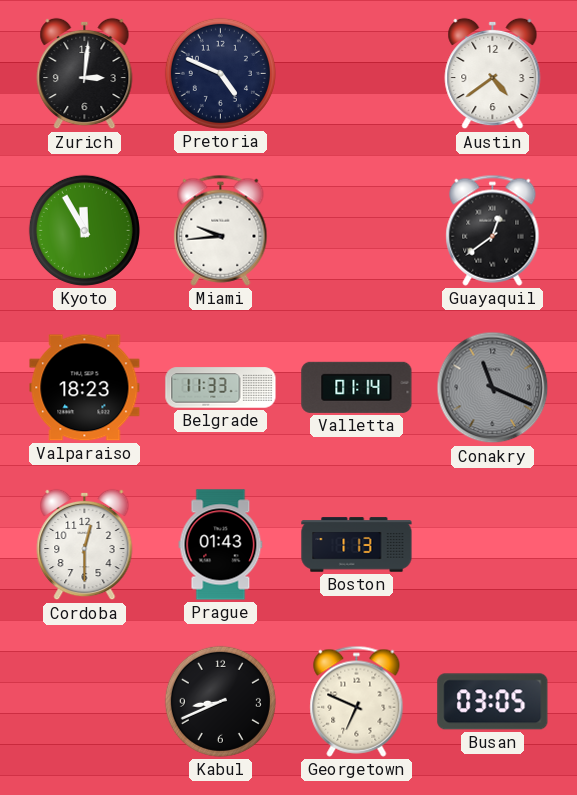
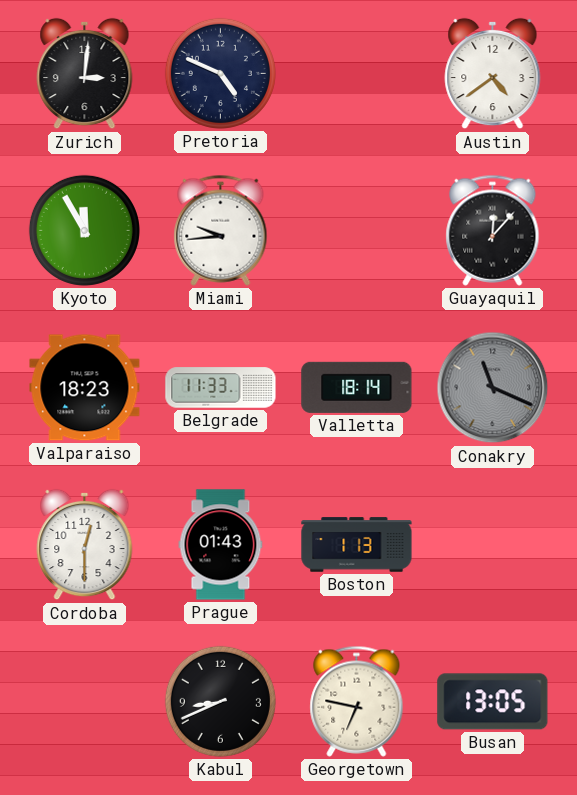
Guayaquil: 12:39 -> 12:07
Valletta: 01:14 -> 18:14
Georgetown: 6:49 -> 6:47
Busan: 03:05 -> 13:05
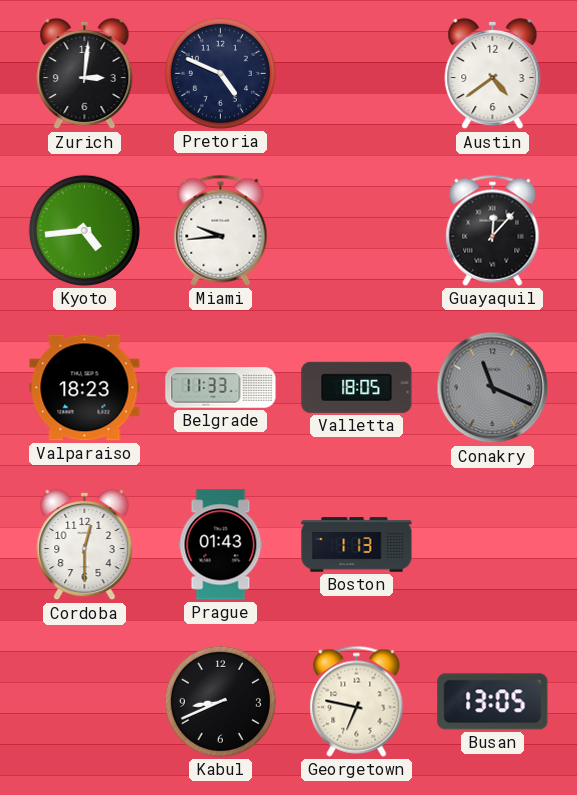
Kyoto: 11:55 -> 4:44
Valletta: 18:14 -> 18:05
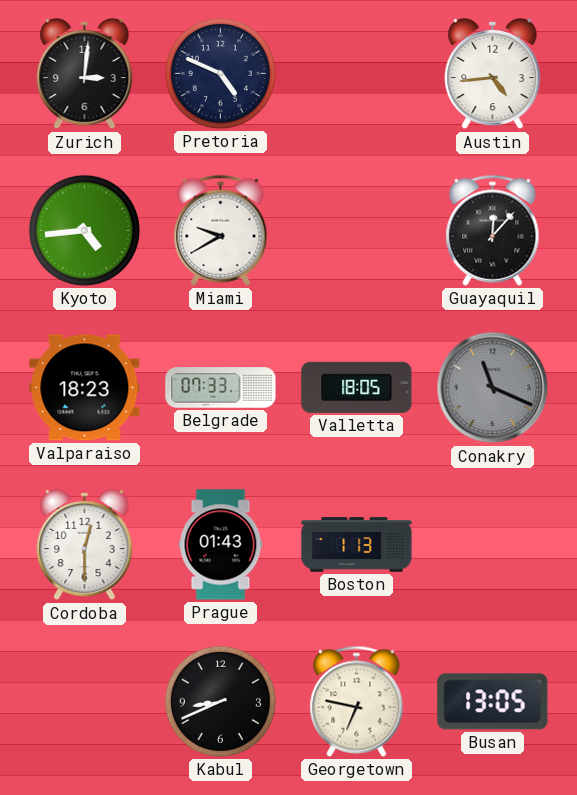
Austin: 4:39 -> 4:44
Miami: 9:44 -> 9:40
Belgrade: 11:33 -> 07:33
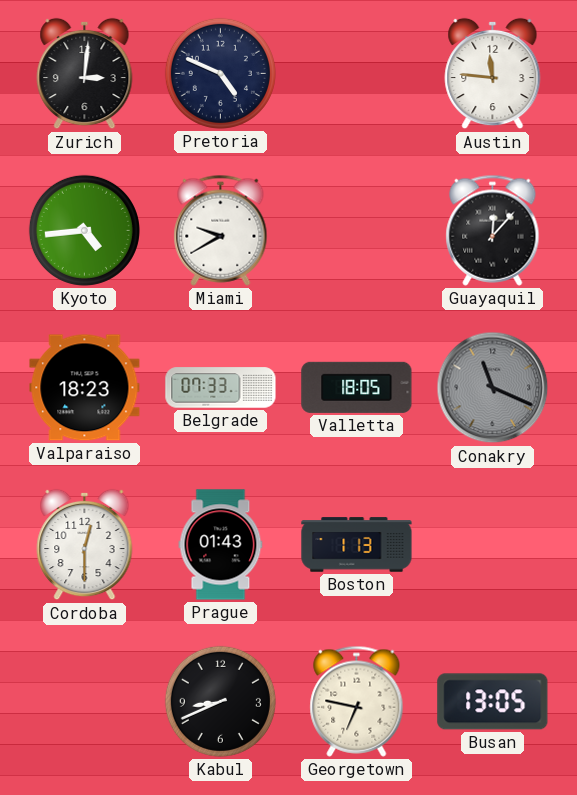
Austin: 4:44 -> 11:46
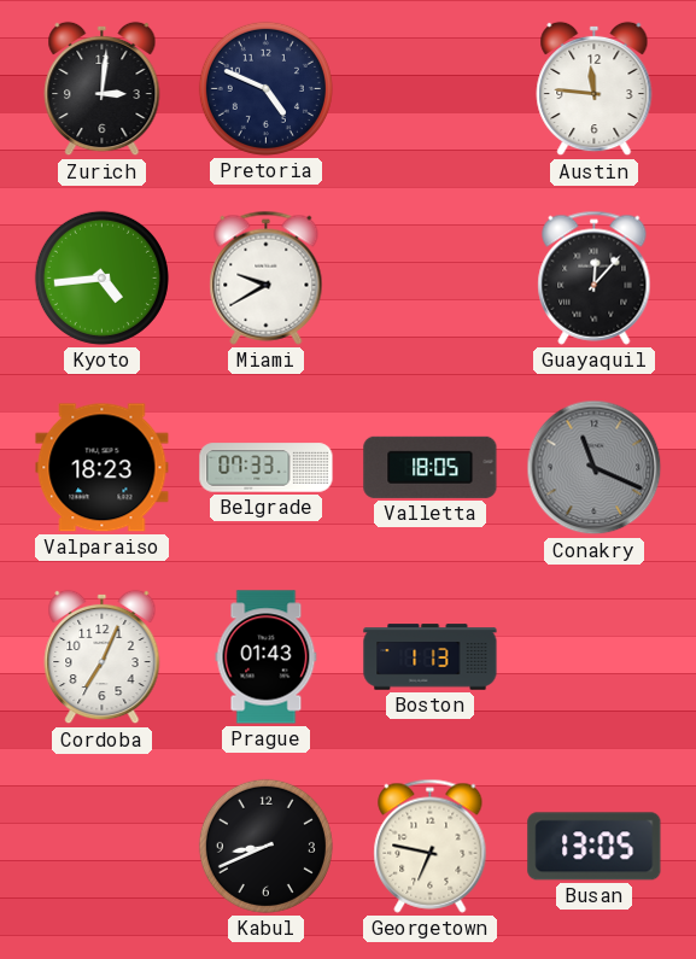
Cordoba: 12:30 -> 7:04
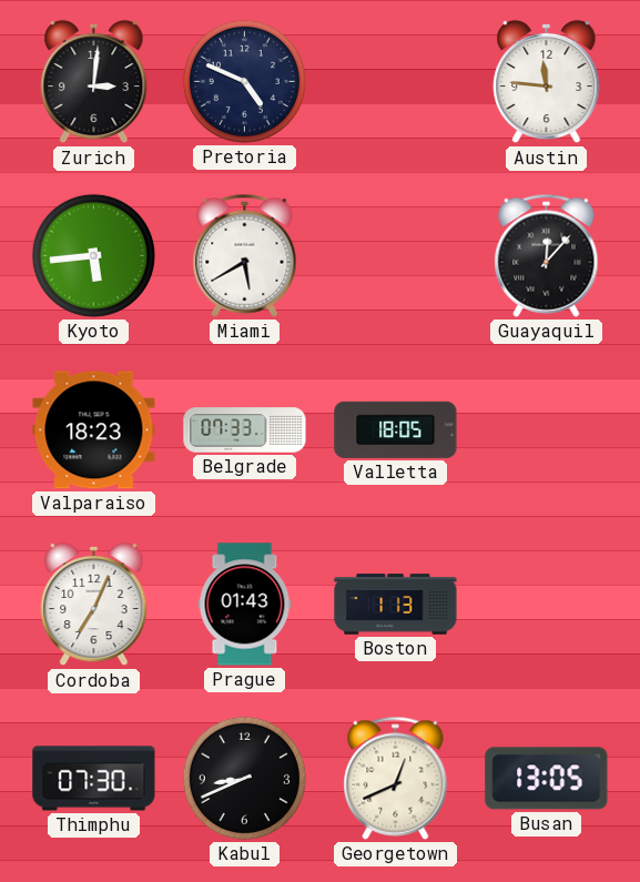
Kyoto: 4:44 -> 5:44
Miami: 9:40 -> 5:40
Conakry: 11:19 -> none
Thimphu: none -> 07:30
Georgetown: 6:47 -> 12:41
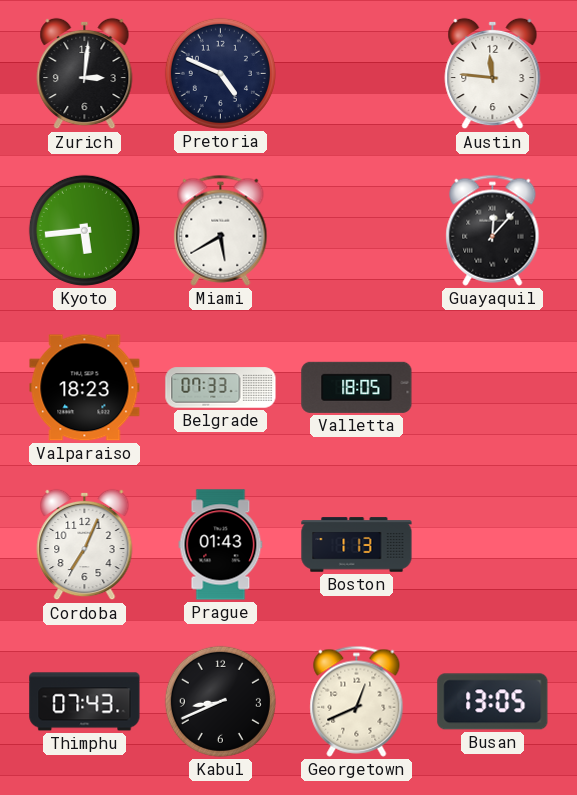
Thimphu: 07:30 -> 07:43
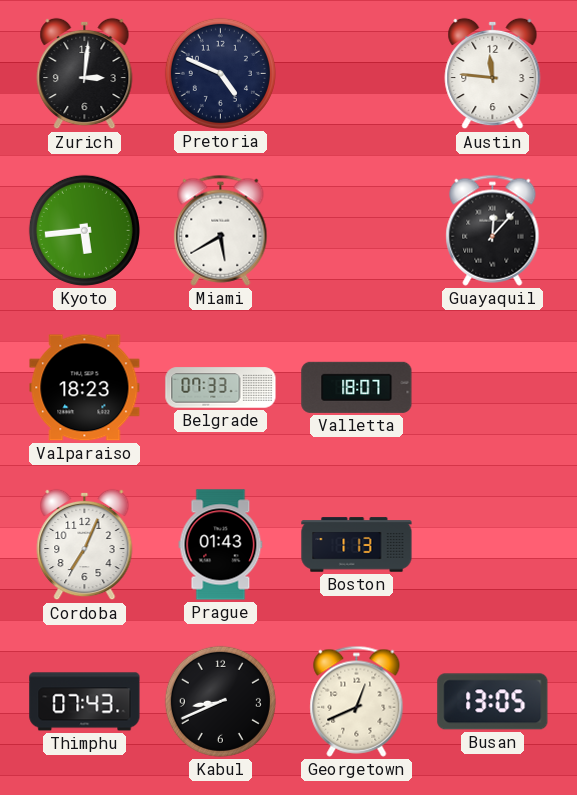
Valletta: 18:05 -> 18:07
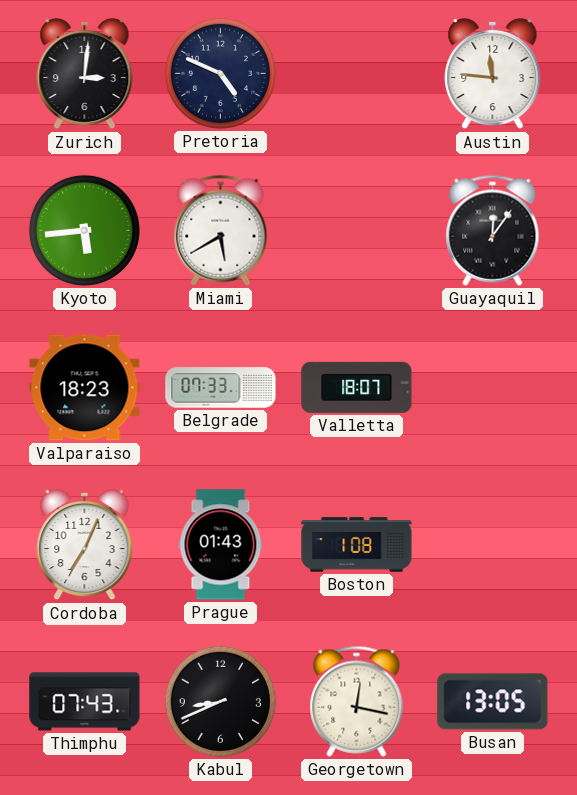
Guayaquil: 12:07 -> 12:06
Boston: 1:13 -> 1:08
Georgetown: 12:41 -> 12:17
